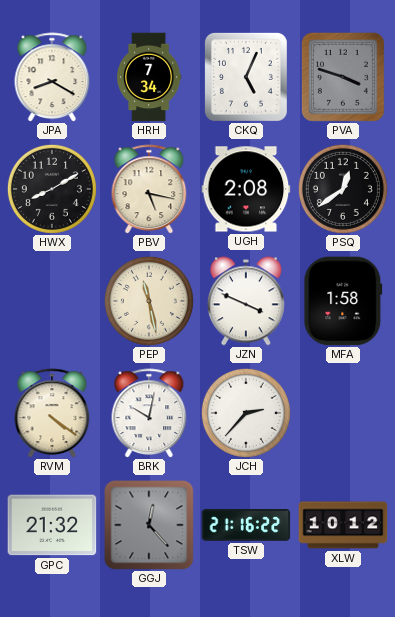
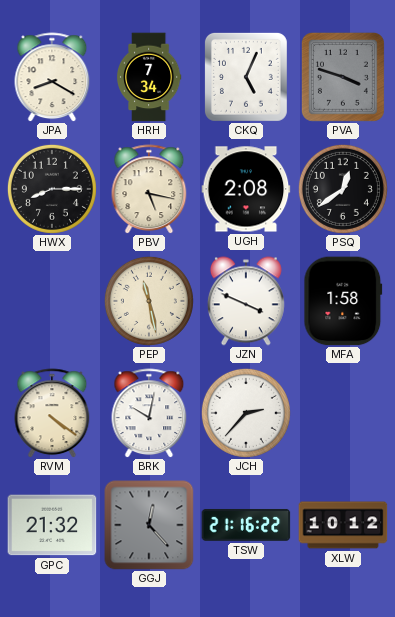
HWX: 8:10 -> 8:15
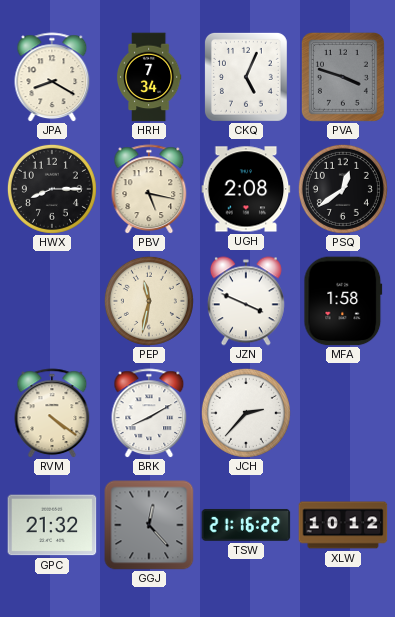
PEP: 11:28 -> 11:32
BRK: 10:02 -> 8:10
